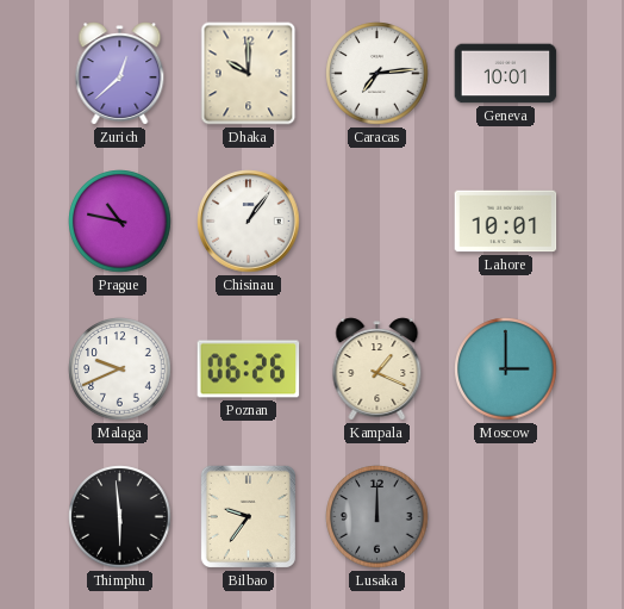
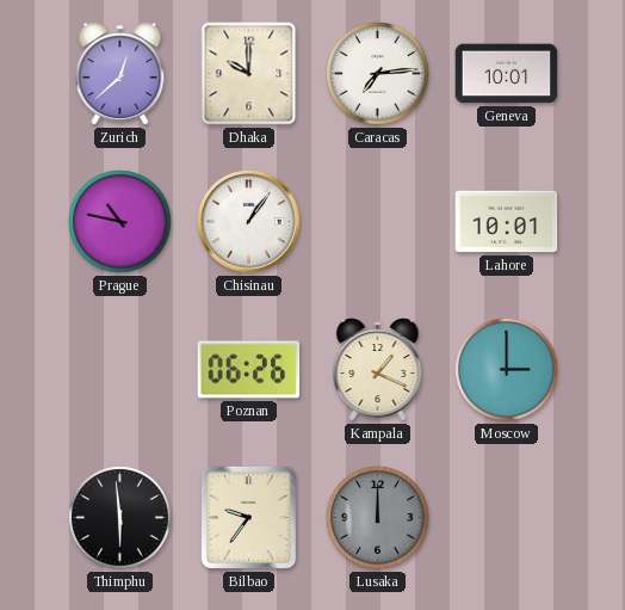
Malaga: 9:41 -> none
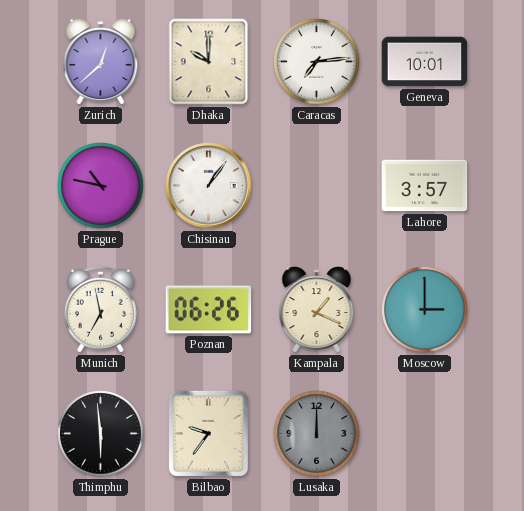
Lahore: 10:01 -> 3:57
Munich: none -> 6:58
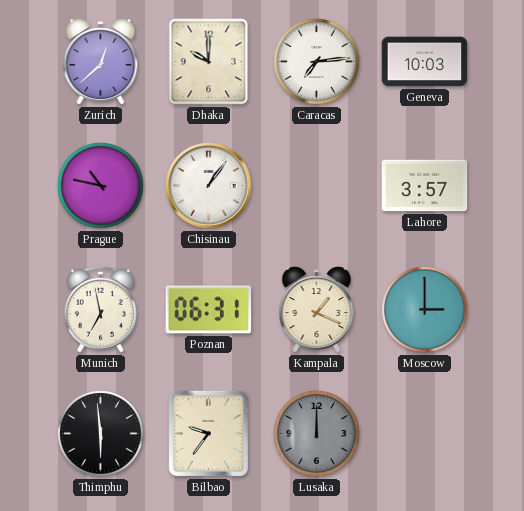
Geneva: 10:01 -> 10:03
Poznan: 06:26 -> 06:31
